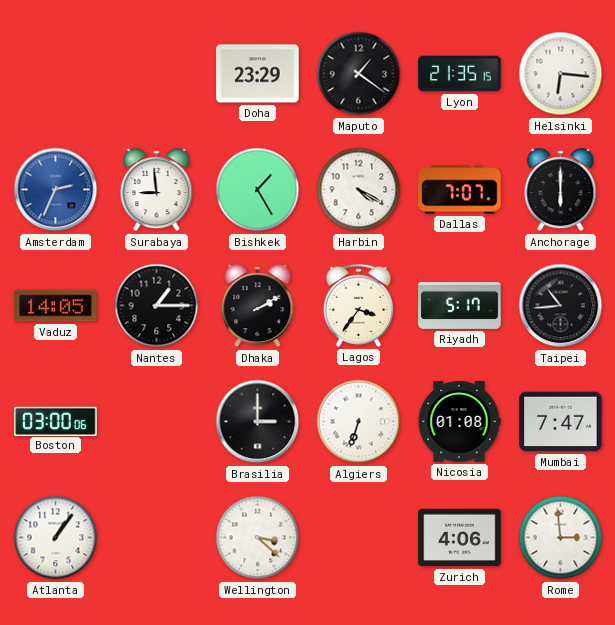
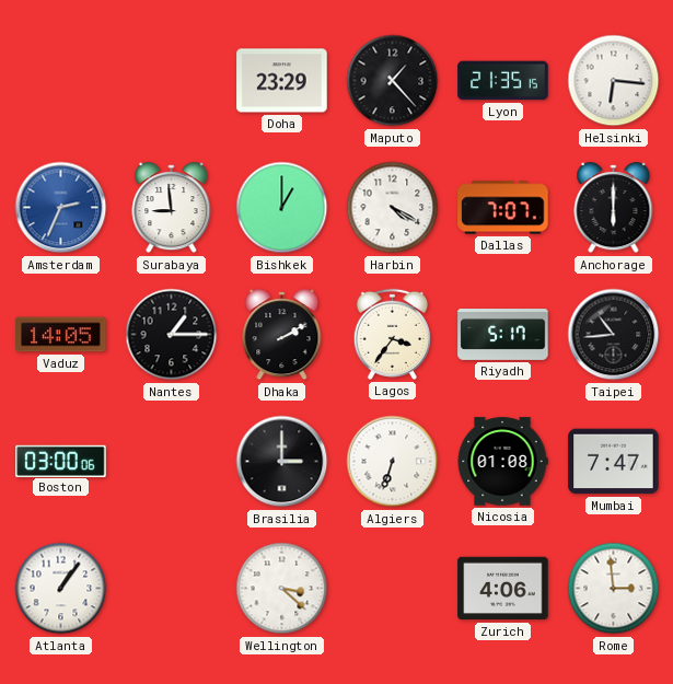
Maputo: 1:21 -> 1:23
Bishkek: 1:25 -> 1:00
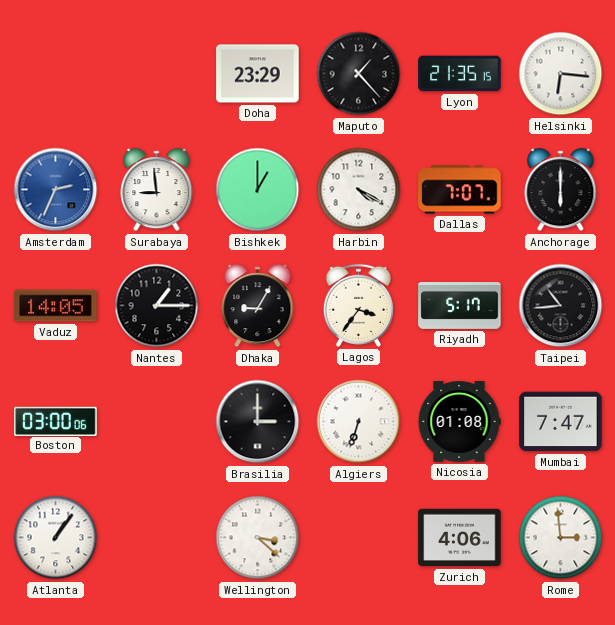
Dhaka: 2:10 -> 9:05
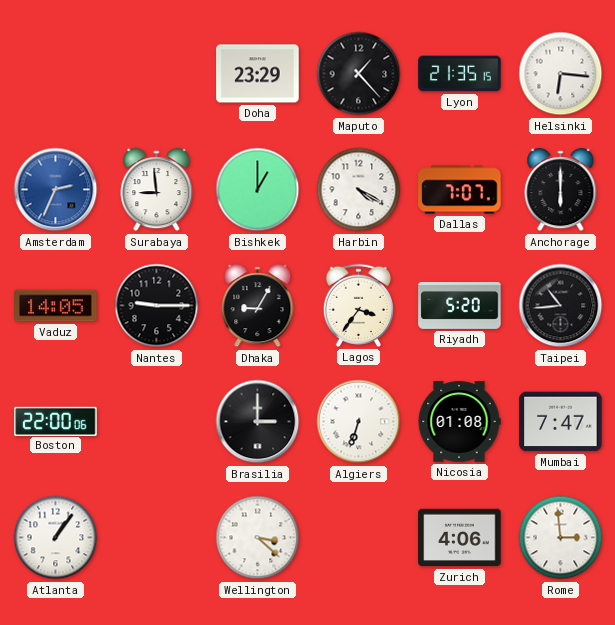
Nantes: 1:15 -> 9:15
Riyadh: 5:17 -> 5:20
Boston: 03:00 -> 22:00
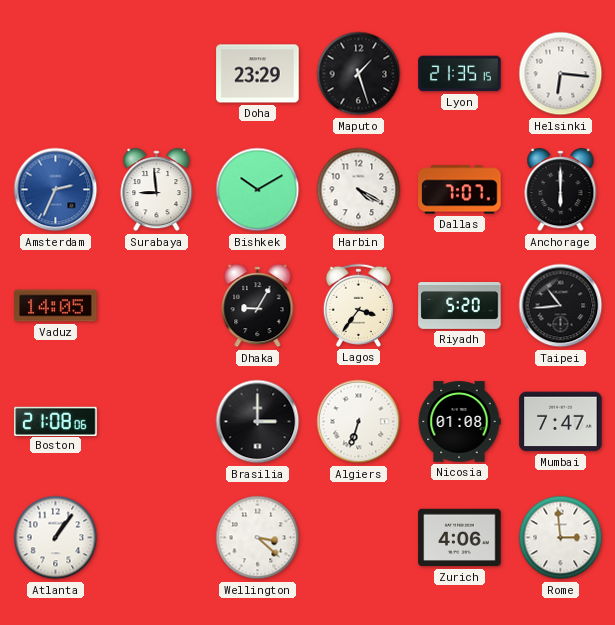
Maputo: 1:23 -> 1:27
Bishkek: 1:00 -> 10:10
Nantes: 9:15 -> none
Boston: 22:00 -> 21:08
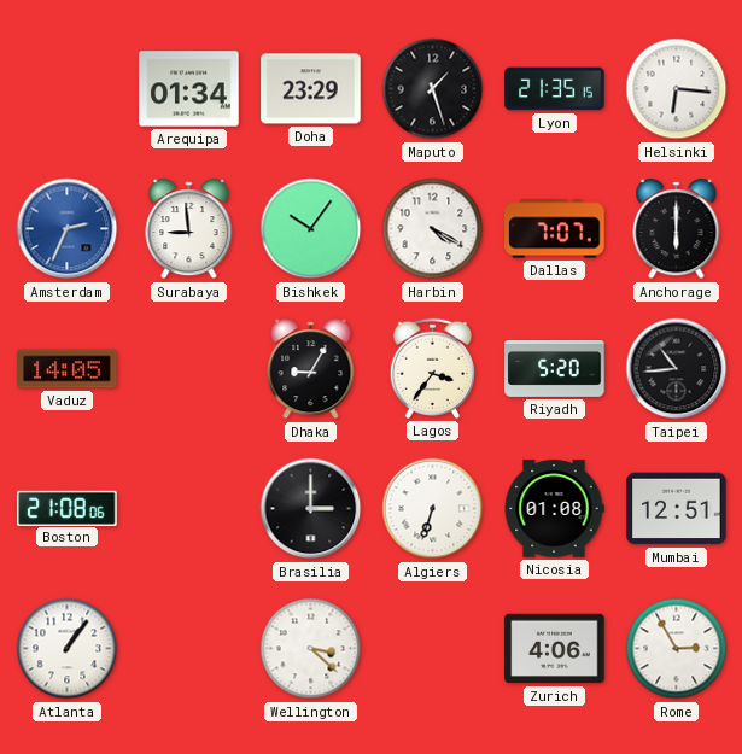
Arequipa: none -> 01:34
Bishkek: 10:10 -> 10:06
Mumbai: 7:47 -> 12:51
Rome: 2:59 -> 2:55
